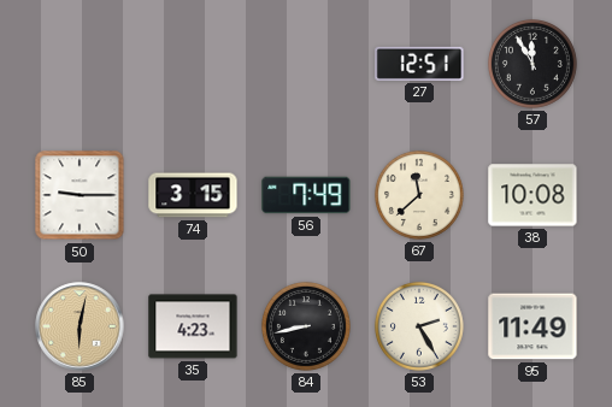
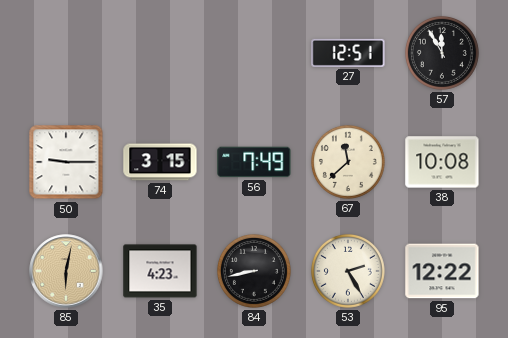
95: 11:49 -> 12:22
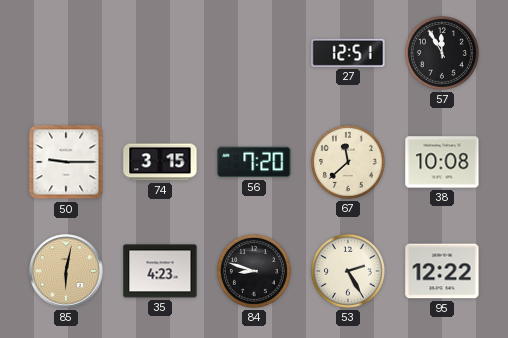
56: 7:49 -> 7:20
84: 8:43 -> 8:48
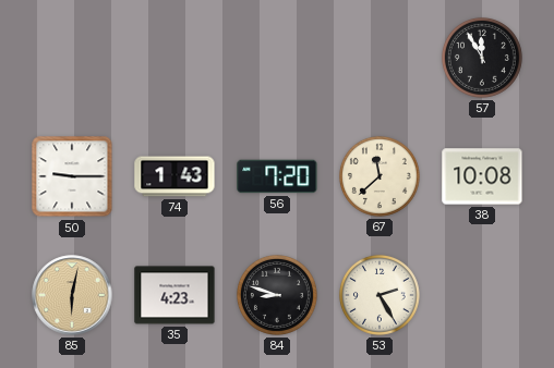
27: 12:51 -> none
74: 3:15 -> 1:43
95: 12:22 -> none
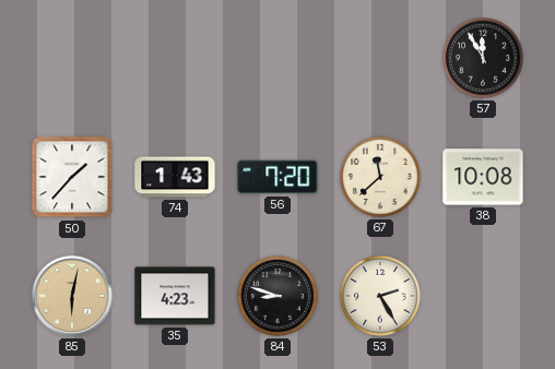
50: 9:15 -> 1:37
